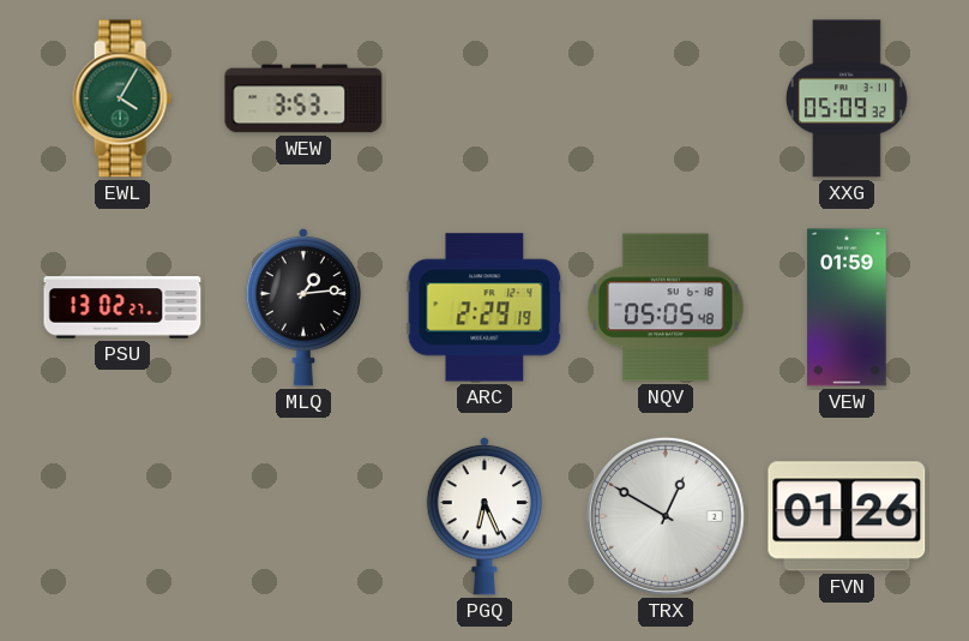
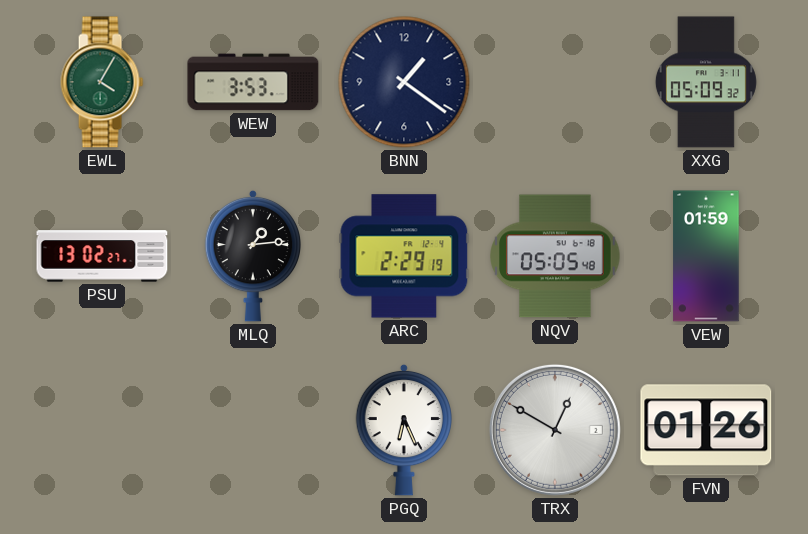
BNN: none -> 1:21
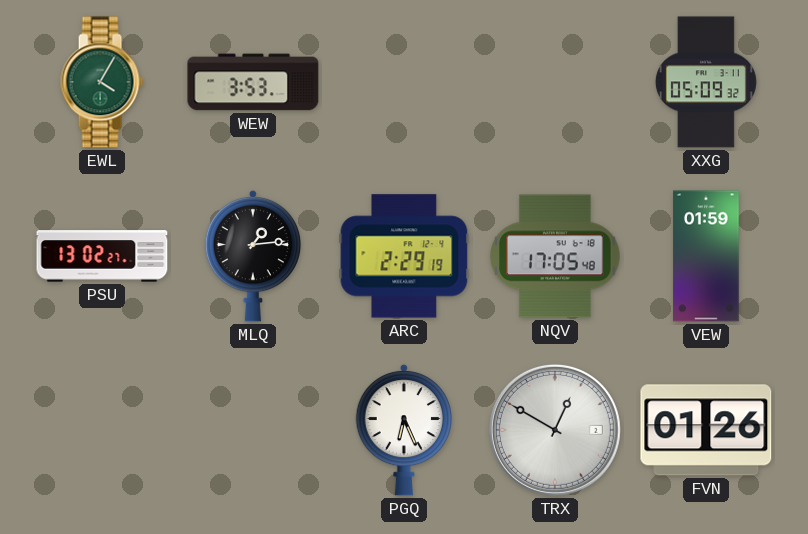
BNN: 1:21 -> none
NQV: 05:05 -> 17:05
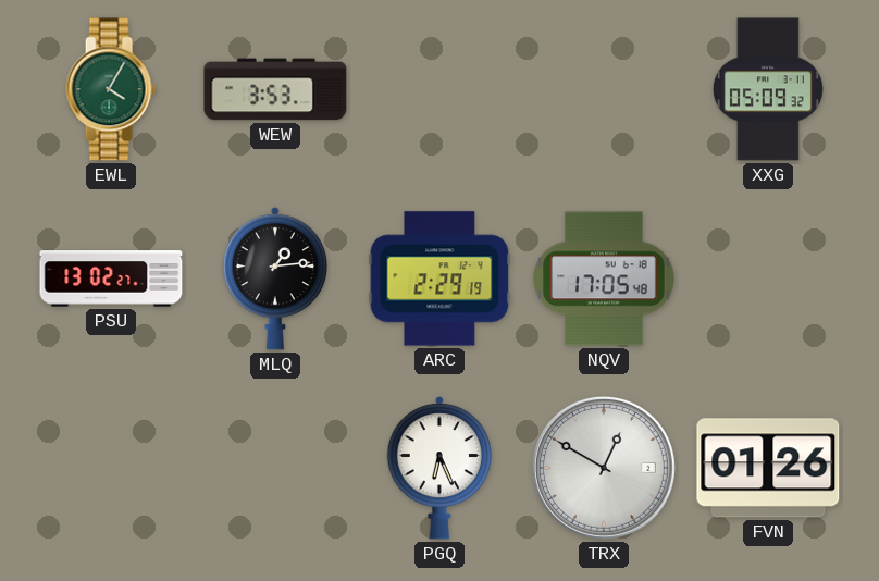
VEW: 01:59 -> none
